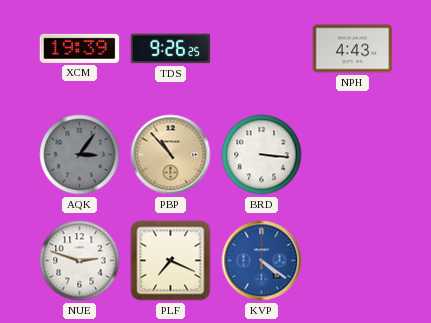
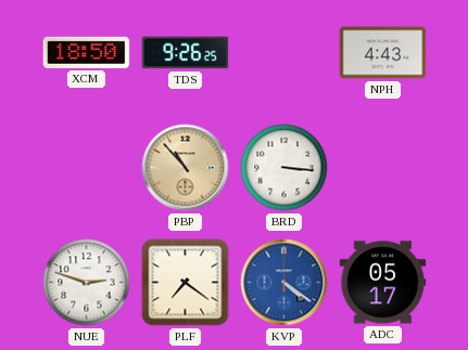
XCM: 19:39 -> 18:50
AQK: 3:06 -> none
PLF: 7:19 -> 7:21
ADC: none -> 05:17
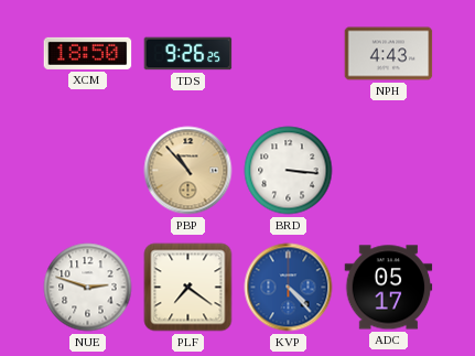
KVP: 4:21 -> 4:23
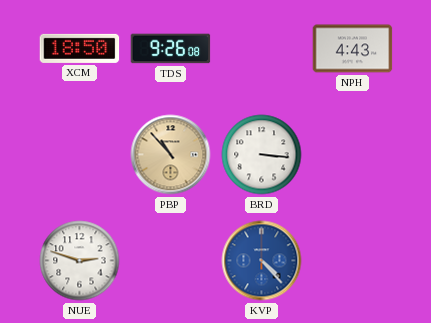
TDS: 9:26:25 -> 9:26:08
PLF: 7:21 -> none
ADC: 05:17 -> none
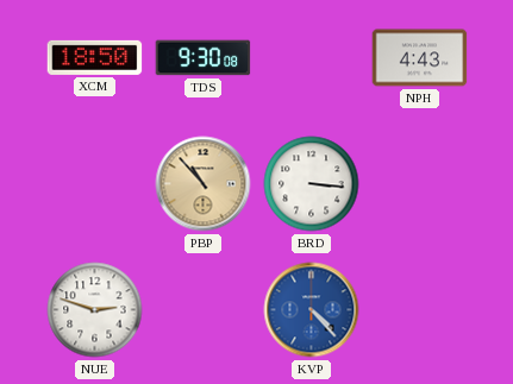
TDS: 9:26 -> 9:30
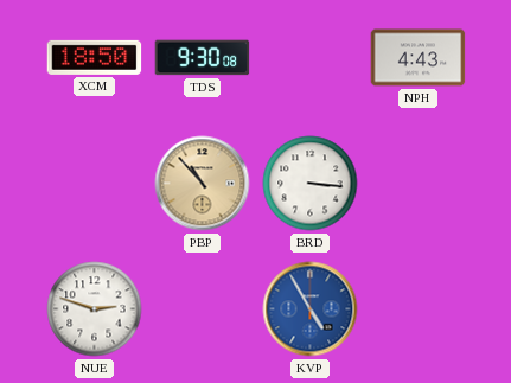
KVP: 4:23 -> 4:55
